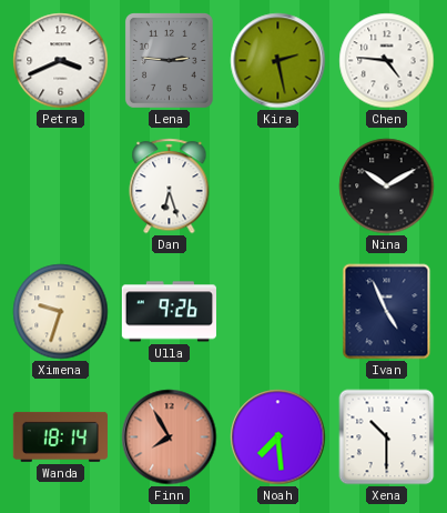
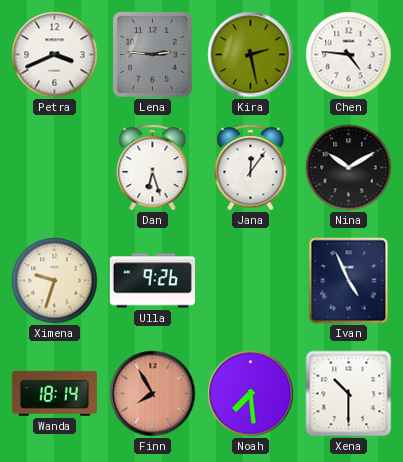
Jana: none -> 12:06
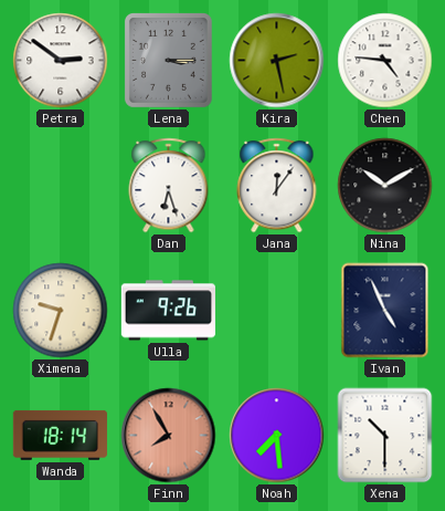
Petra: 3:41 -> 2:51
Lena: 2:46 -> 3:15
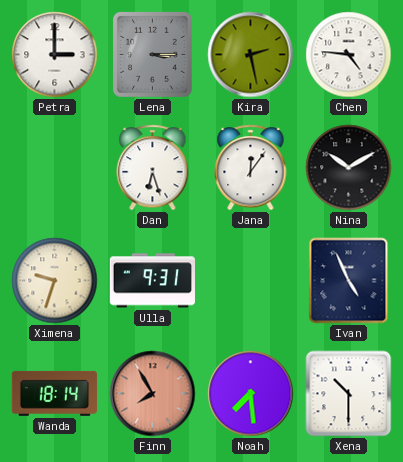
Petra: 2:51 -> 3:00
Ulla: 9:26 -> 9:31
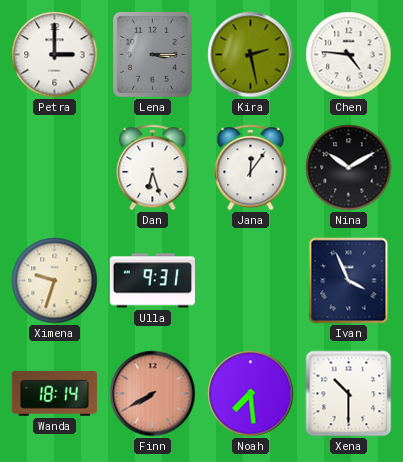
Ivan: 4:56 -> 3:56
Finn: 7:55 -> 7:40
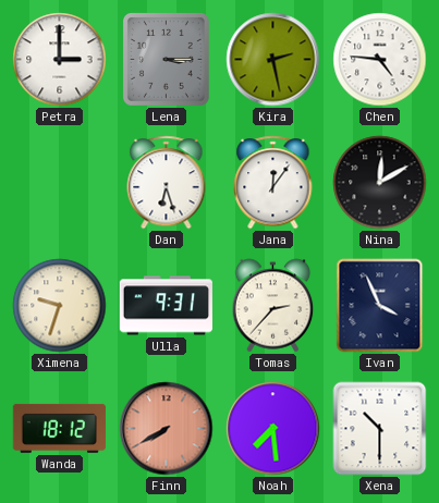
Nina: 10:10 -> 12:10
Tomas: none -> 2:37
Wanda: 18:14 -> 18:12
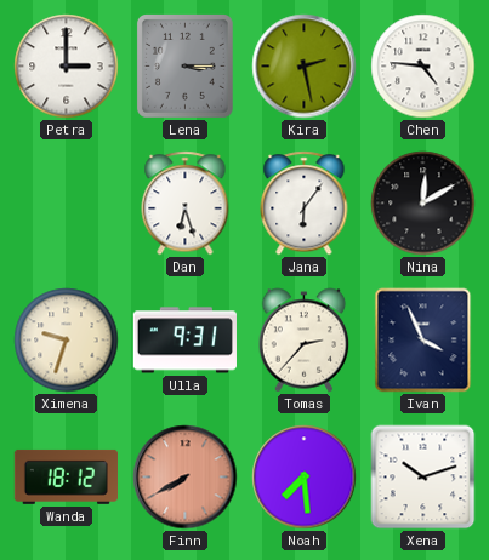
Jana: 12:06 -> 6:06
Xena: 10:30 -> 10:12
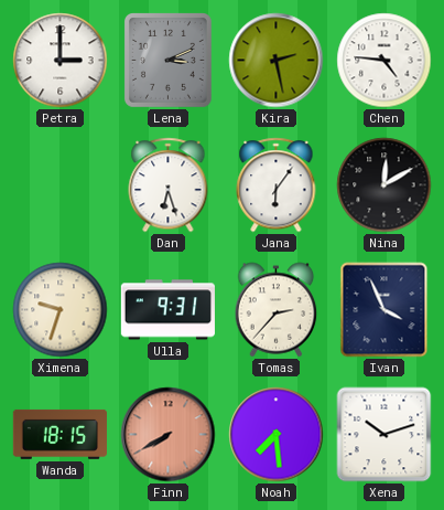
Lena: 3:15 -> 3:11
Wanda: 18:12 -> 18:15
